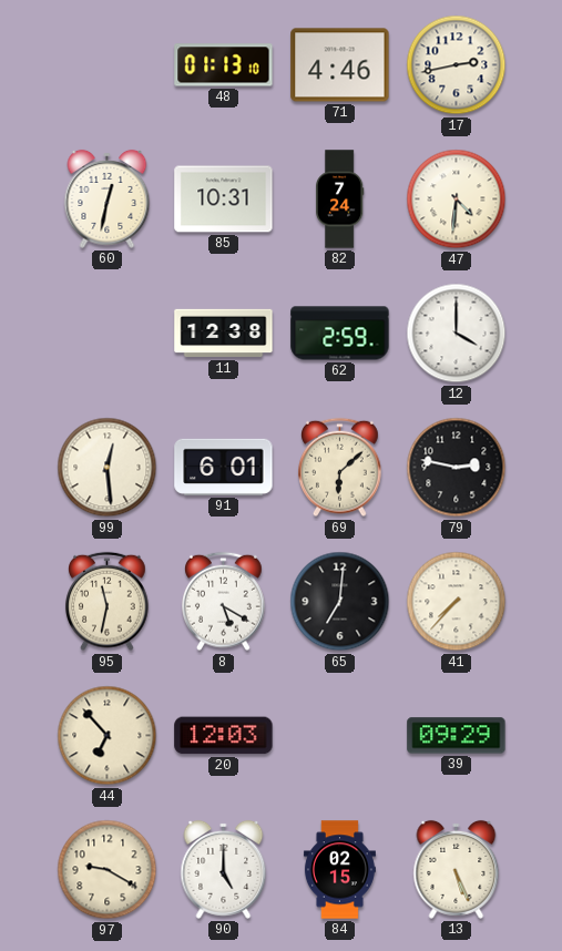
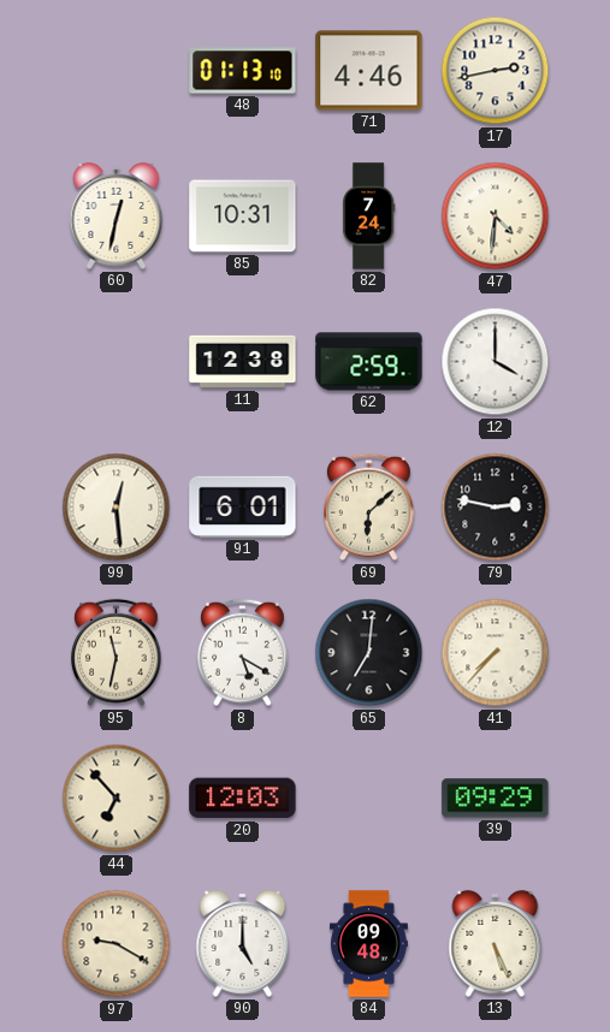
84: 02:15 -> 09:48
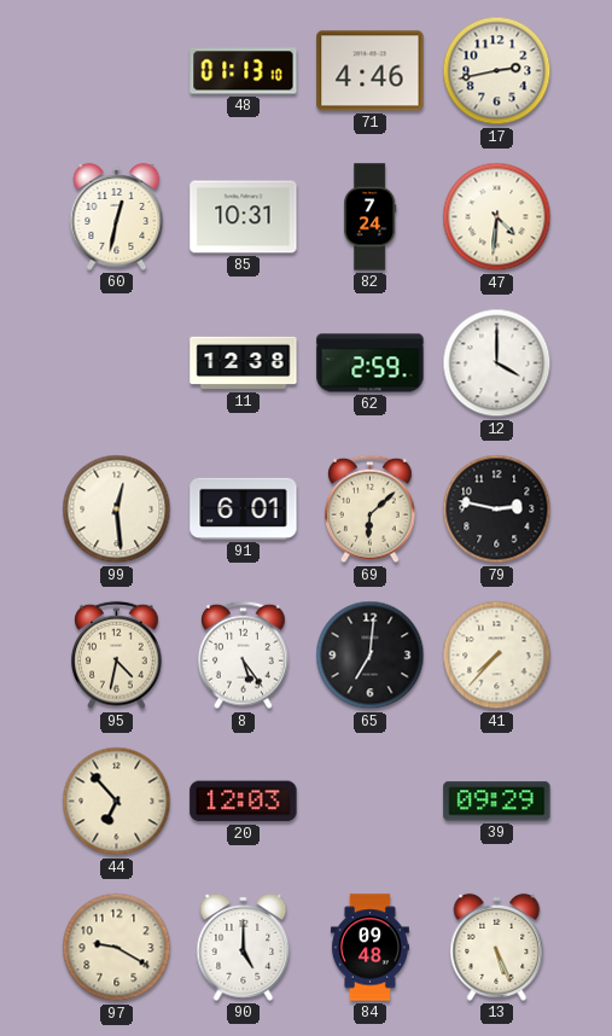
95: 11:32 -> 4:32
8: 5:20 -> 5:24
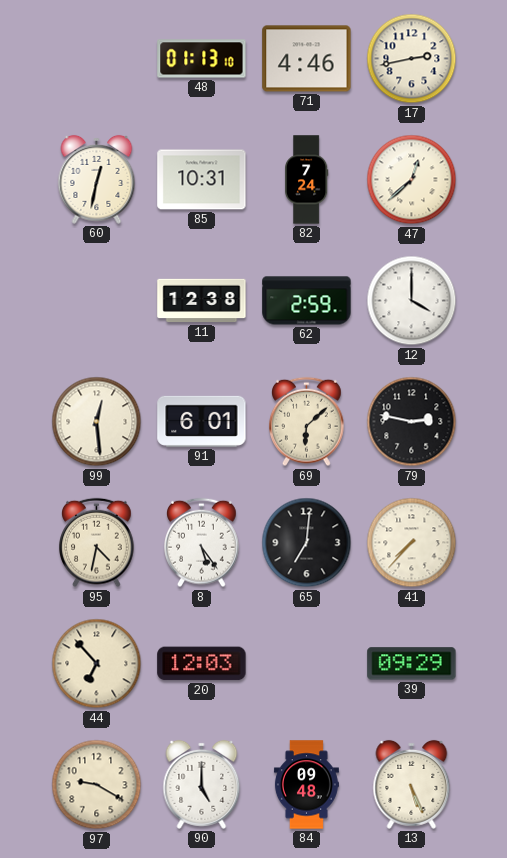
47: 4:31 -> 12:38
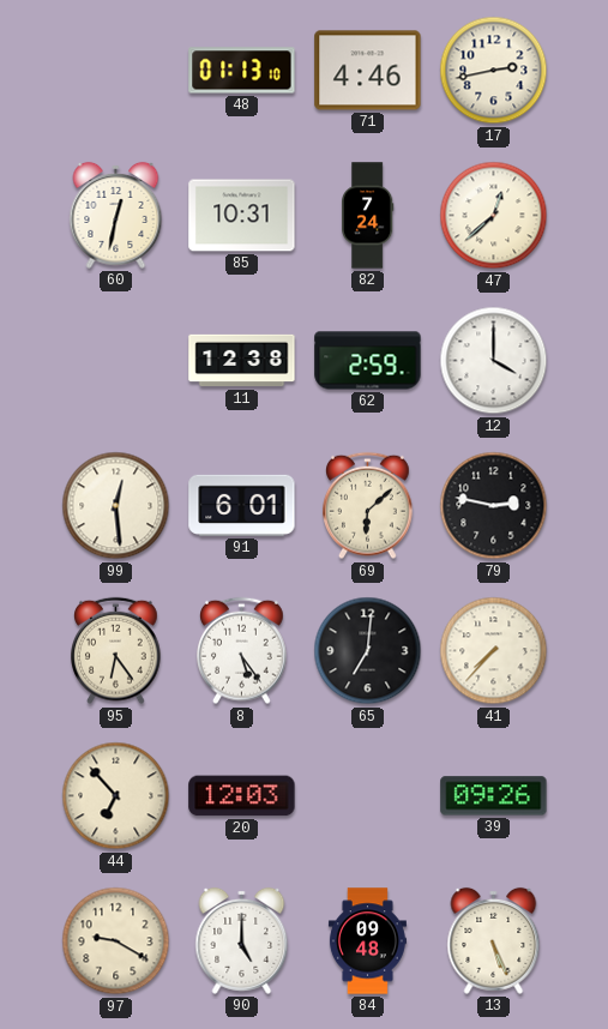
95: 4:32 -> 6:24
39: 09:29 -> 09:26
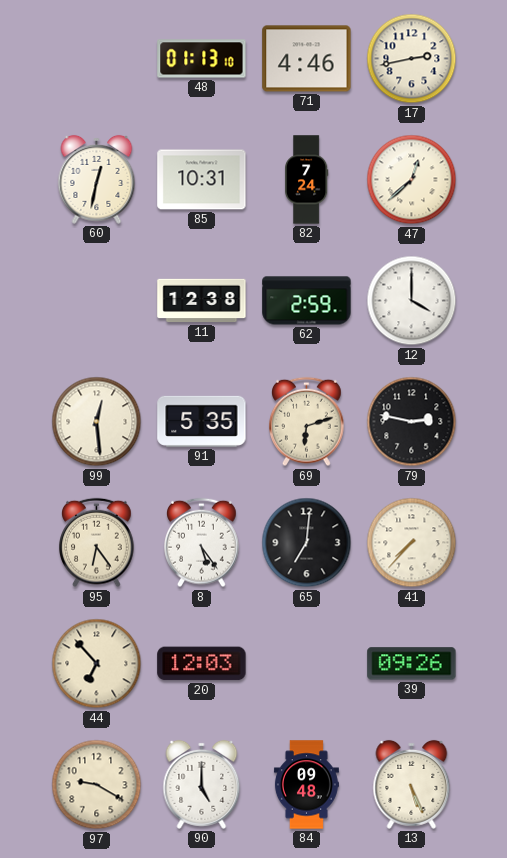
91: 6:01 -> 5:35
69: 6:08 -> 6:12
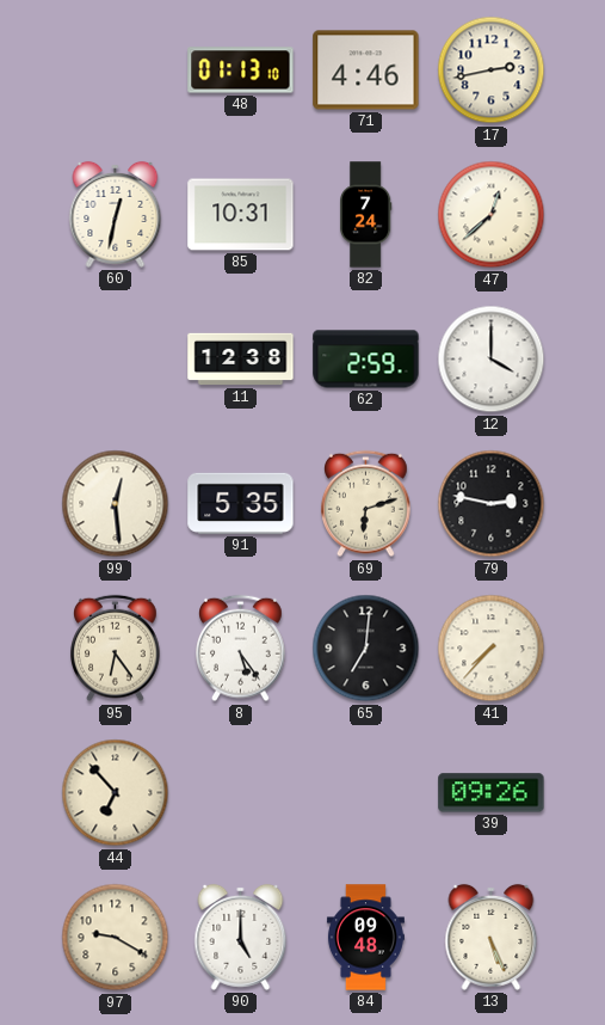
20: 12:03 -> none
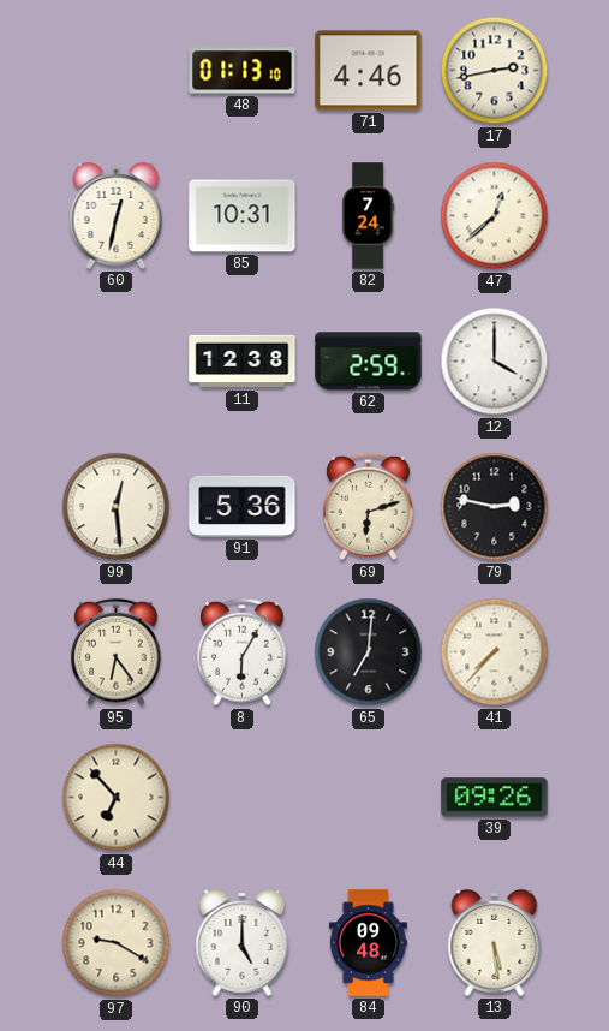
91: 5:35 -> 5:36
8: 5:24 -> 6:05
13: 5:26 -> 5:29
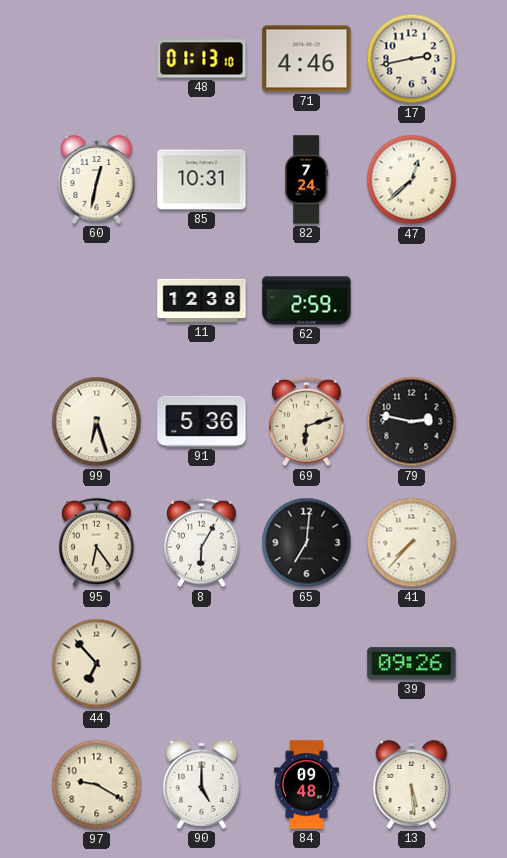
12: 4:00 -> none
99: 12:29 -> 6:27
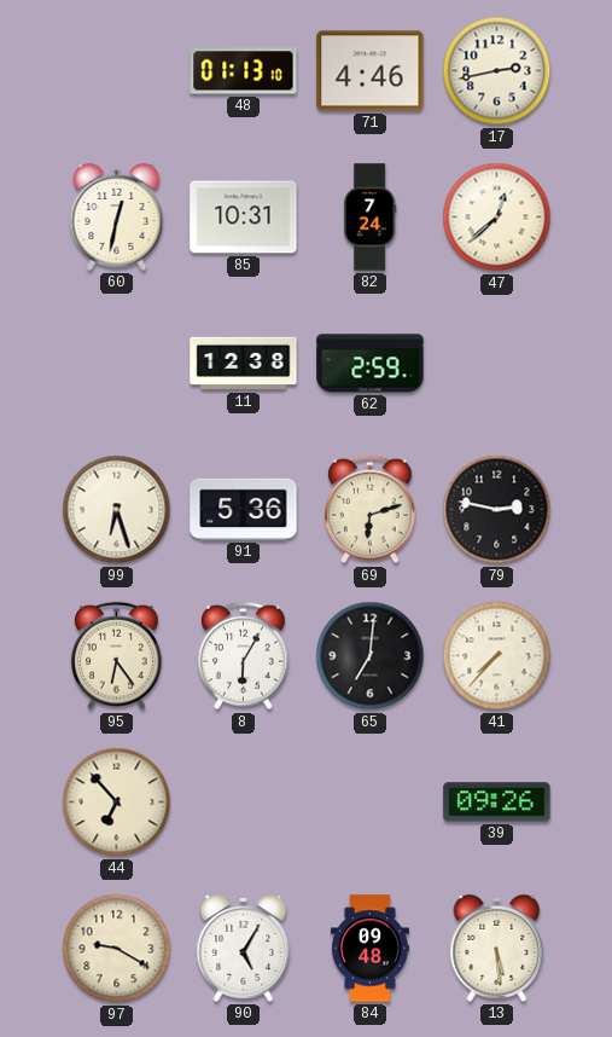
90: 5:00 -> 5:05
